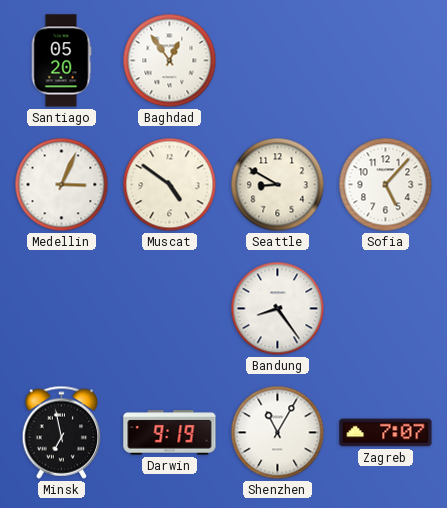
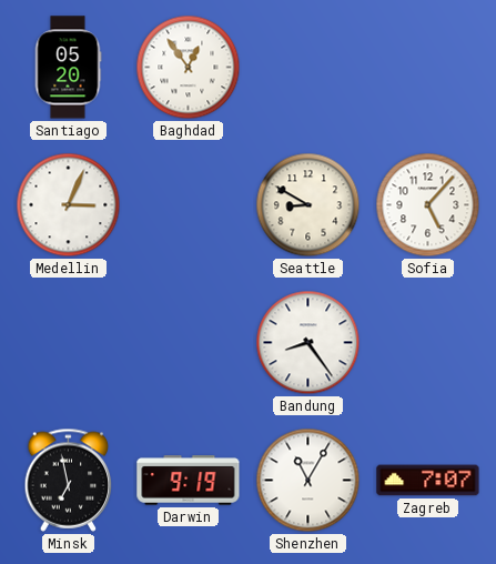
Muscat: 4:51 -> none
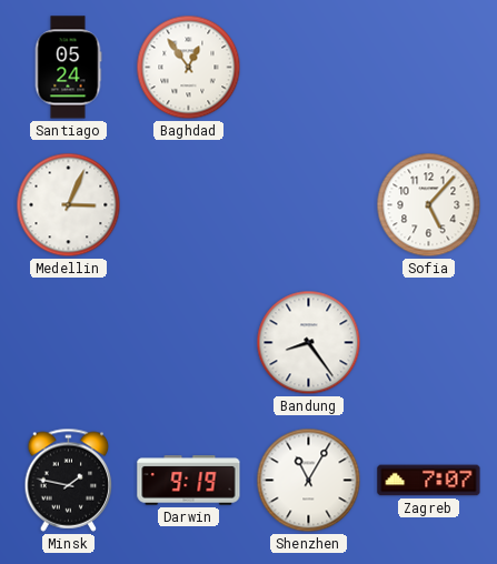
Santiago: 05:20 -> 05:24
Seattle: 8:50 -> none
Minsk: 6:58 -> 1:47
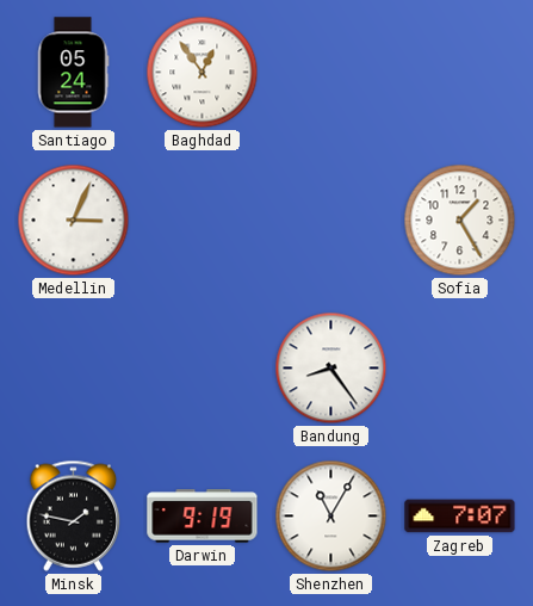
Sofia: 5:07 -> 1:25
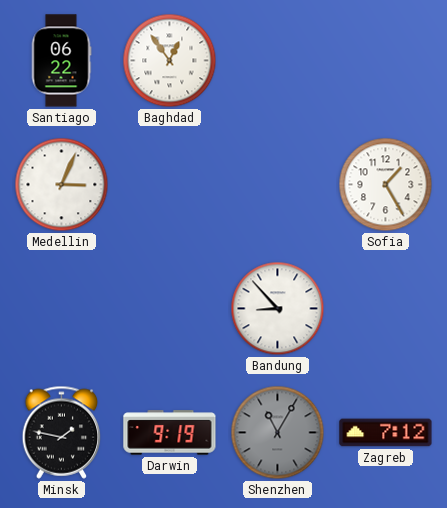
Santiago: 05:24 -> 06:22
Bandung: 8:24 -> 8:53
Shenzhen dial: white -> grey
Zagreb: 7:07 -> 7:12
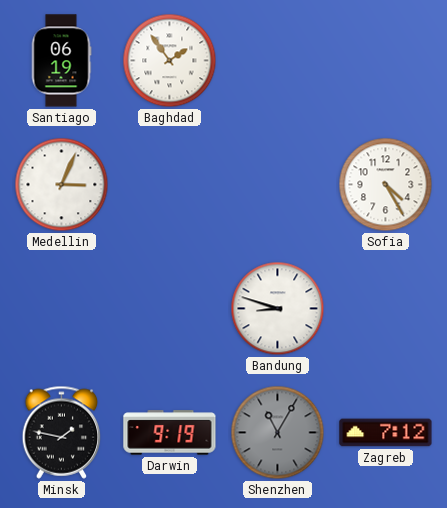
Santiago: 06:22 -> 06:19
Baghdad: 12:54 -> 1:54
Sofia: 1:25 -> 4:25
Bandung: 8:53 -> 8:48
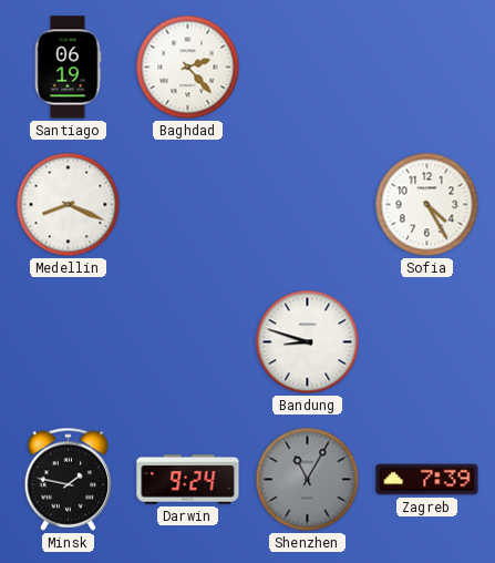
Baghdad: 1:54 -> 2:23
Medellin: 3:04 -> 8:19
Darwin: 9:19 -> 9:24
Zagreb: 7:12 -> 7:39
